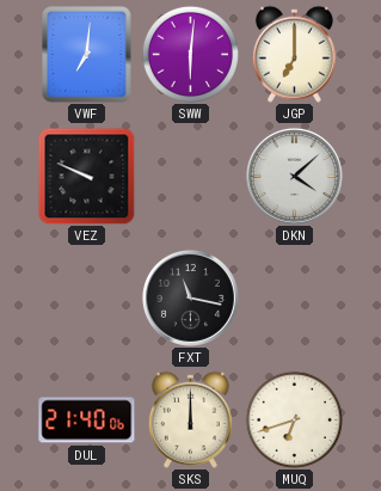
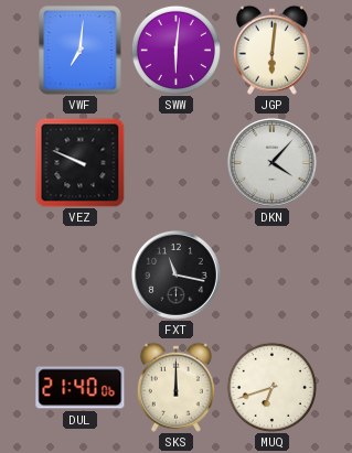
JGP: 7:00 -> 6:01
DKN: 4:08 -> 4:07
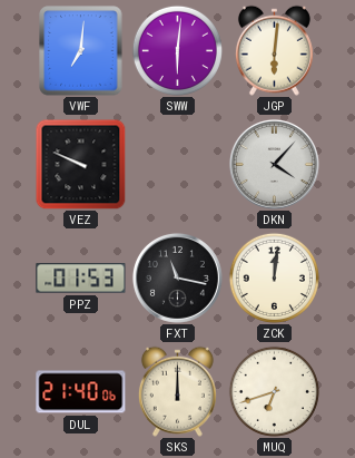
PPZ: none -> 01:53
ZCK: none -> 12:01
